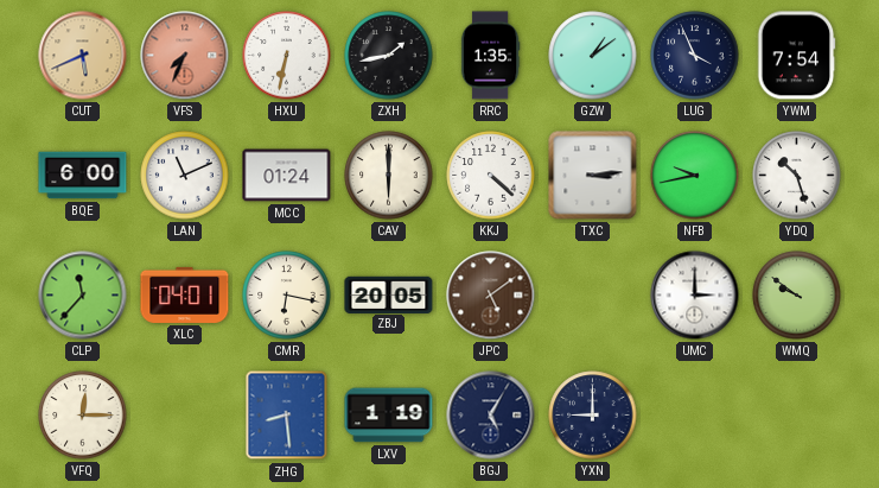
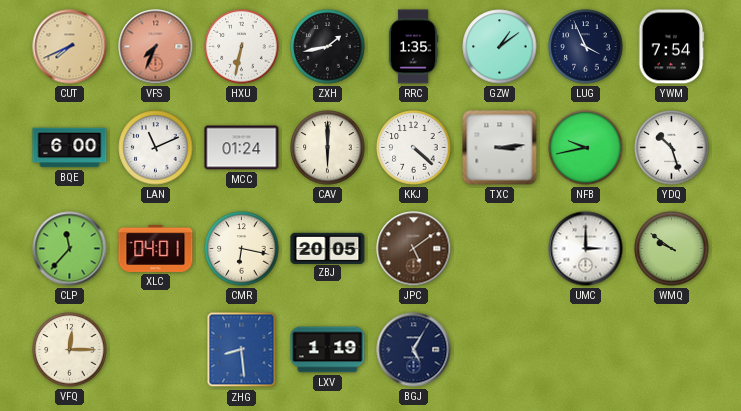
CUT: 5:41 -> 7:41
YXN: 9:00 -> none
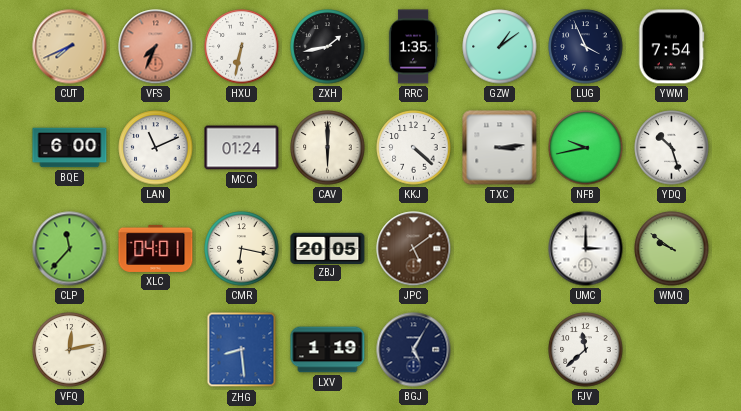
VFQ: 12:15 -> 12:13
FJV: none -> 11:38
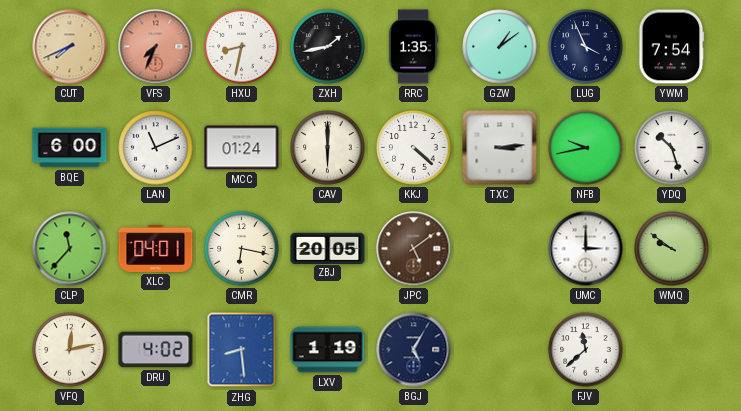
HXU: 6:32 -> 8:32
DRU: none -> 4:02
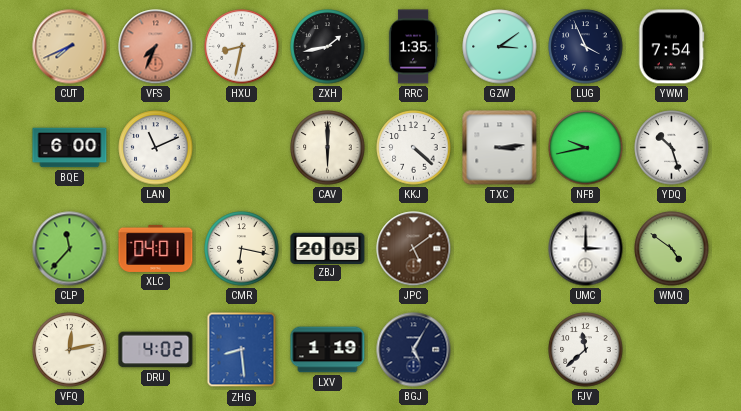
GZW: 1:09 -> 3:09
MCC: 01:24 -> none
WMQ: 9:51 -> 4:51
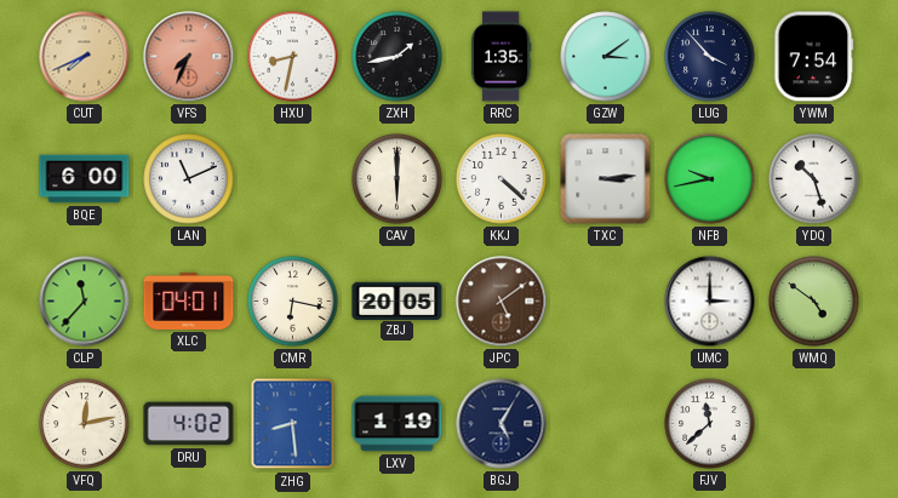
LUG: 3:56 -> 3:53
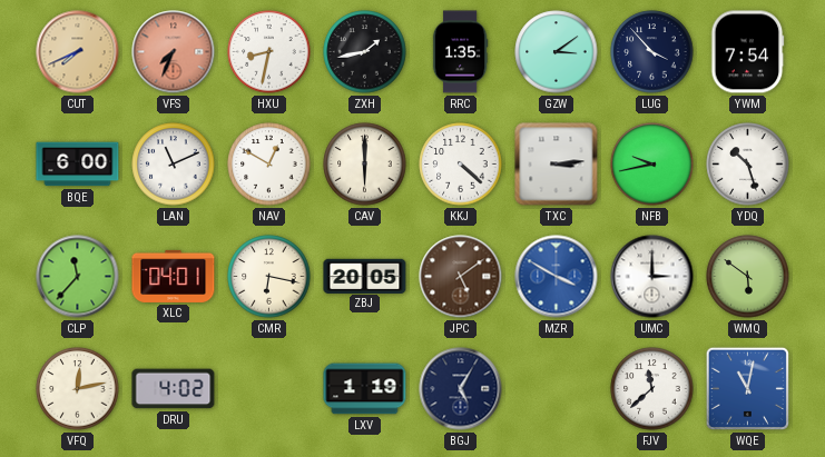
NAV: none -> 12:50
MZR: none -> 3:50
WMQ: 4:51 -> 5:51
ZHG: 8:29 -> none
WQE: none -> 11:02
